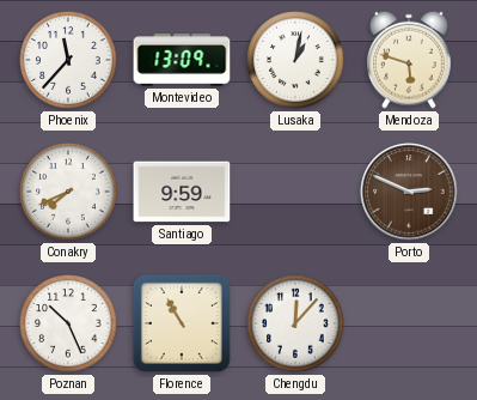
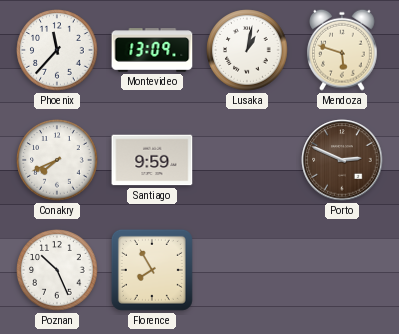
Florence: 10:55 -> 7:55
Chengdu: 12:07 -> none
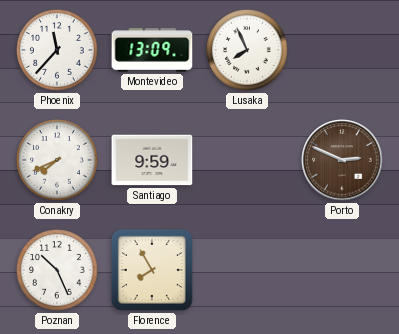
Lusaka: 1:02 -> 7:56
Mendoza: 5:48 -> none
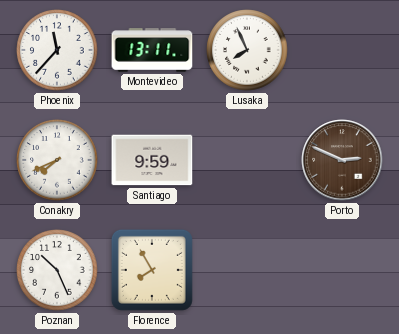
Montevideo: 13:09 -> 13:11
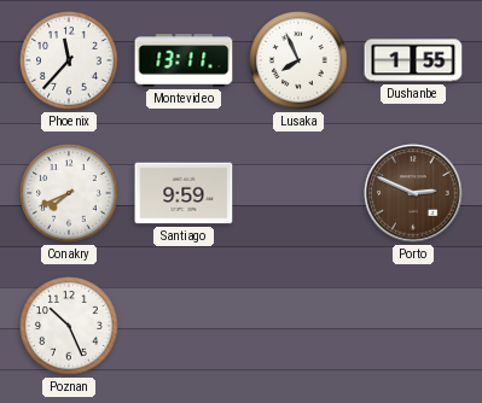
Dushanbe: none -> 1:55
Florence: 7:55 -> none
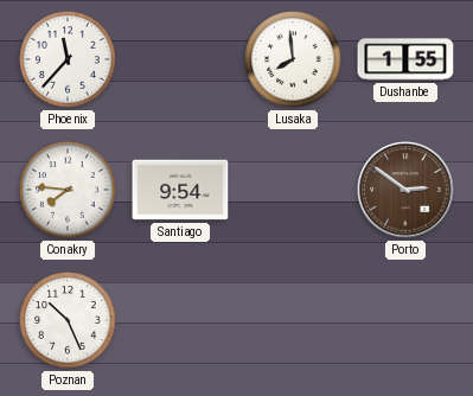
Montevideo: 13:11 -> none
Lusaka: 7:56 -> 7:59
Conakry: 7:41 -> 7:46
Santiago: 9:59 -> 9:54
Porto: 2:49 -> 2:51
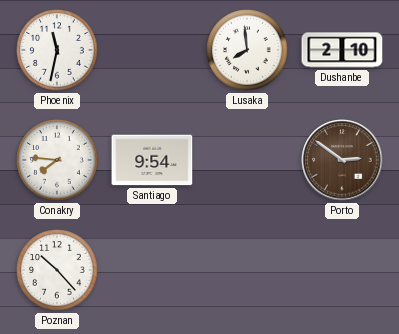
Phoenix: 11:37 -> 11:32
Dushanbe: 1:55 -> 2:10
Poznan: 10:26 -> 10:23
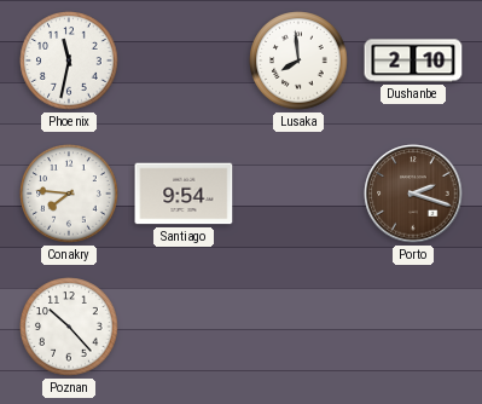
Porto: 2:51 -> 2:18
